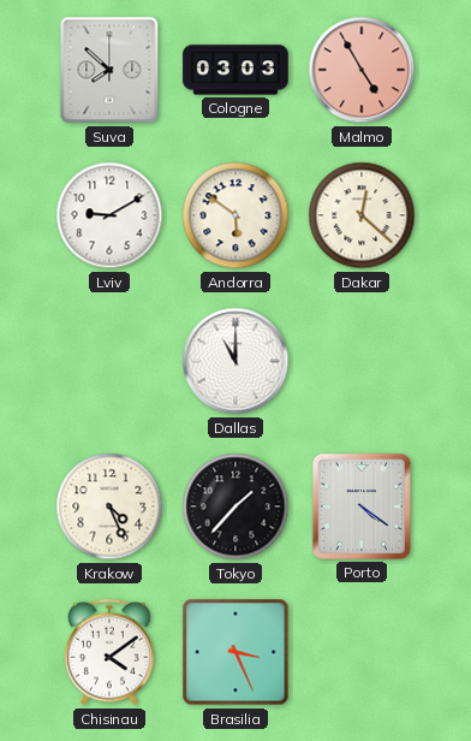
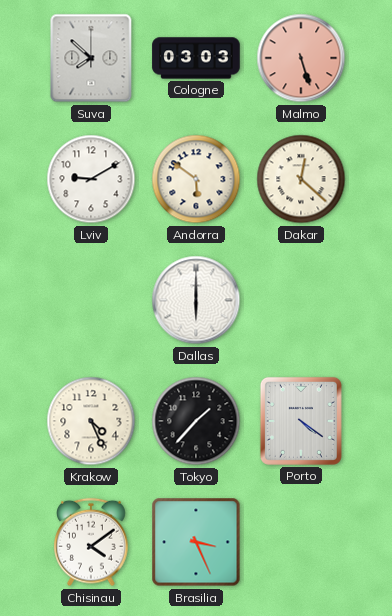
Malmo: 4:55 -> 5:27
Dallas: 11:00 -> 6:00
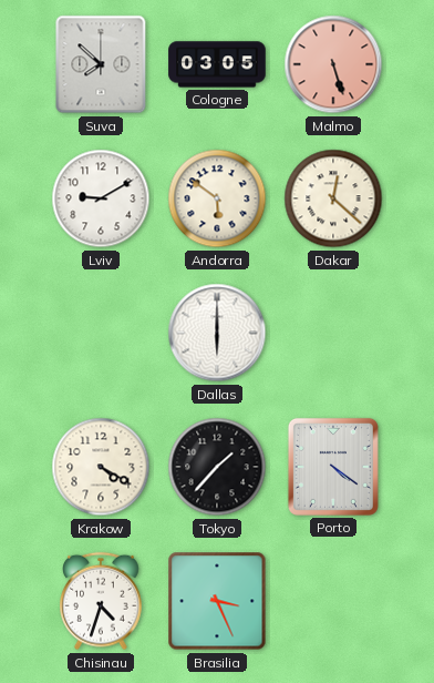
Cologne: 03:03 -> 03:05
Krakow: 4:26 -> 4:20
Chisinau: 4:09 -> 4:33
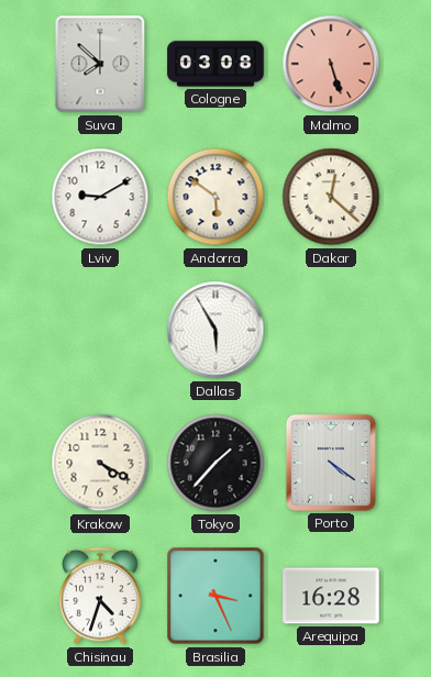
Cologne: 03:05 -> 03:08
Dallas: 6:00 -> 5:55
Arequipa: none -> 16:28
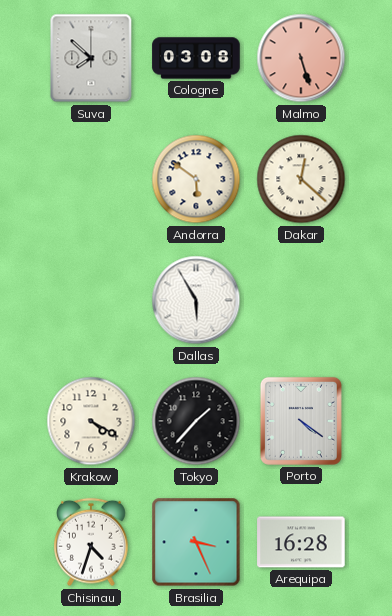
Lviv: 9:10 -> none
